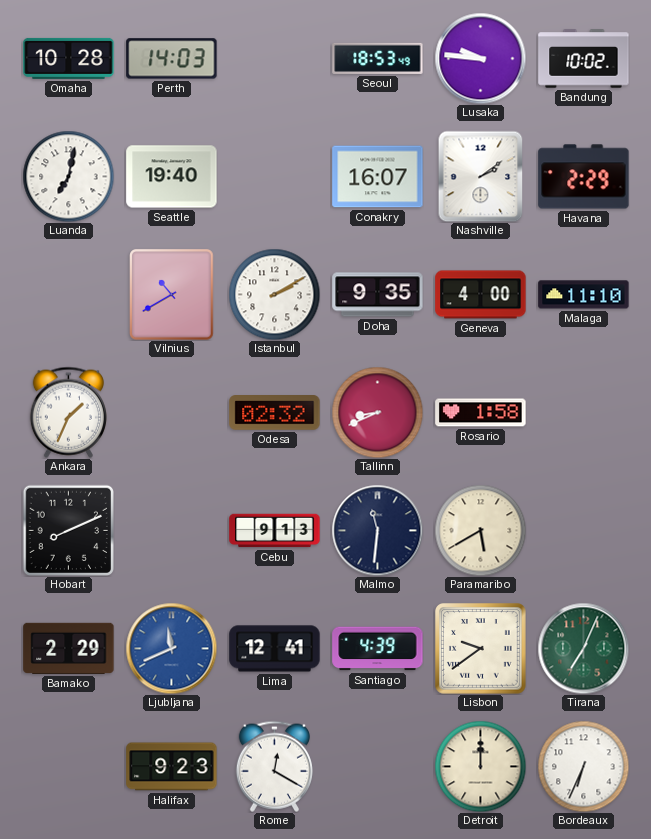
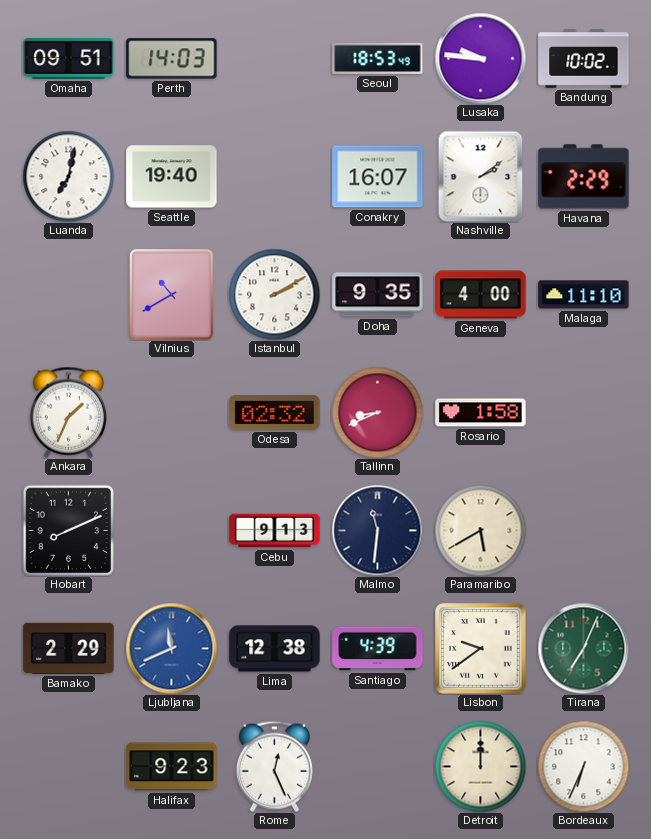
Omaha: 10:28 -> 09:51
Lima: 12:41 -> 12:38
Rome: 12:20 -> 12:26
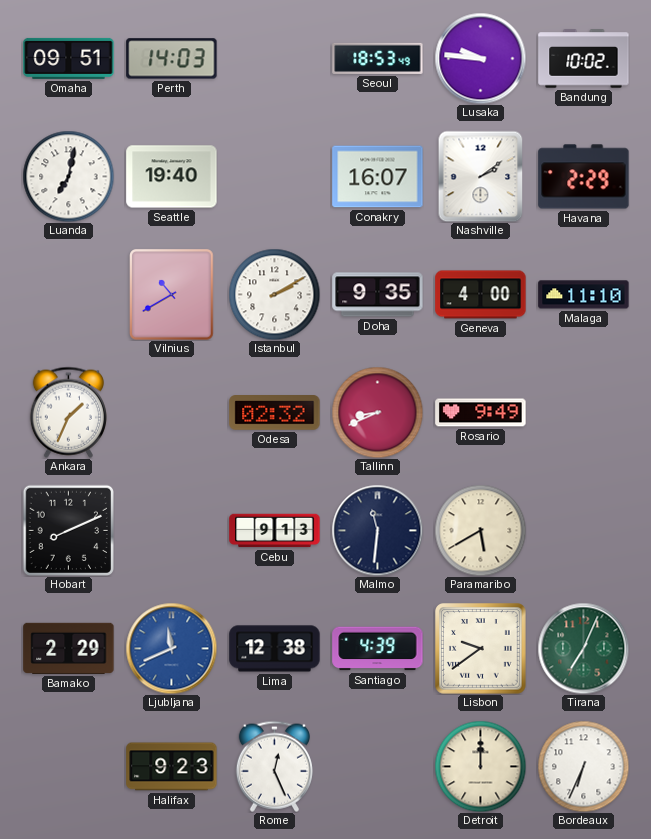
Rosario: 1:58 -> 9:49
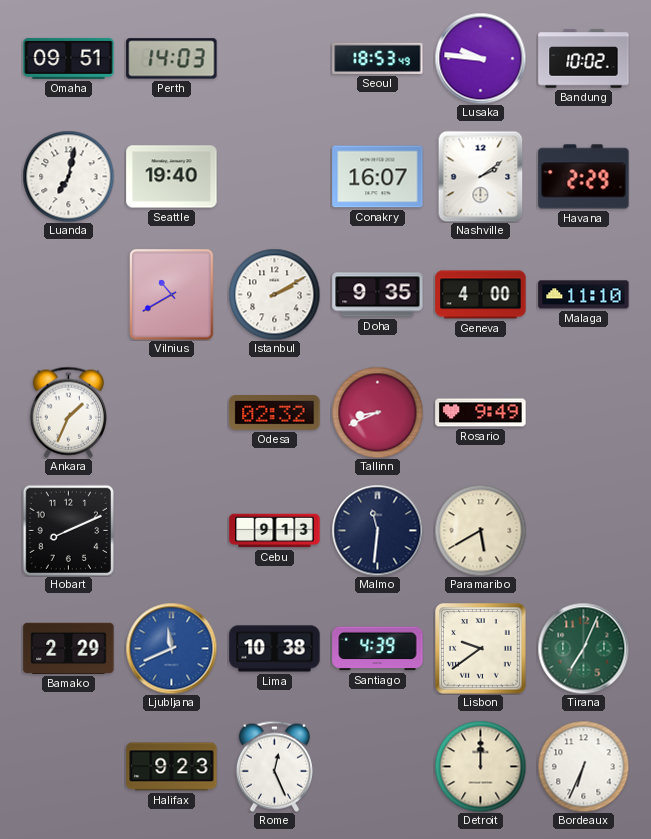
Lima: 12:38 -> 10:38
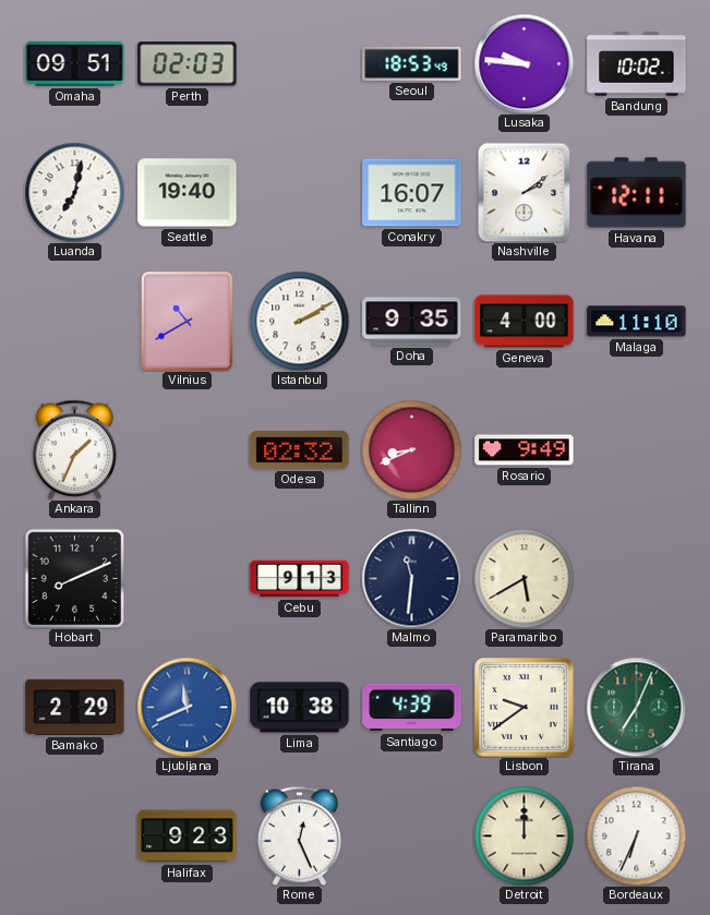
Perth: 14:03 -> 02:03
Havana: 2:29 -> 12:11
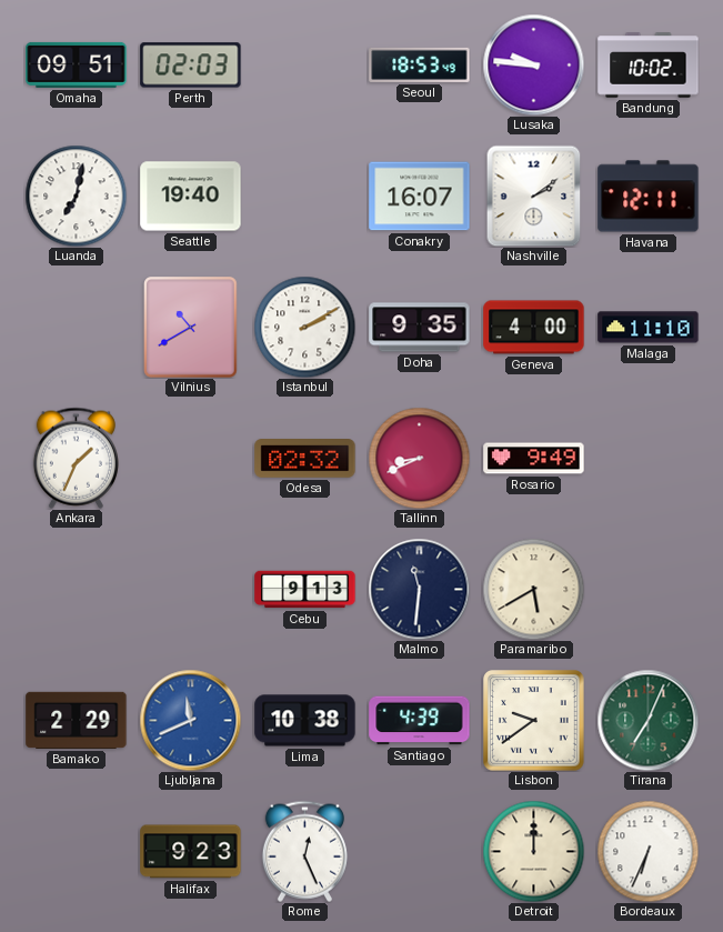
Hobart: 8:11 -> none
